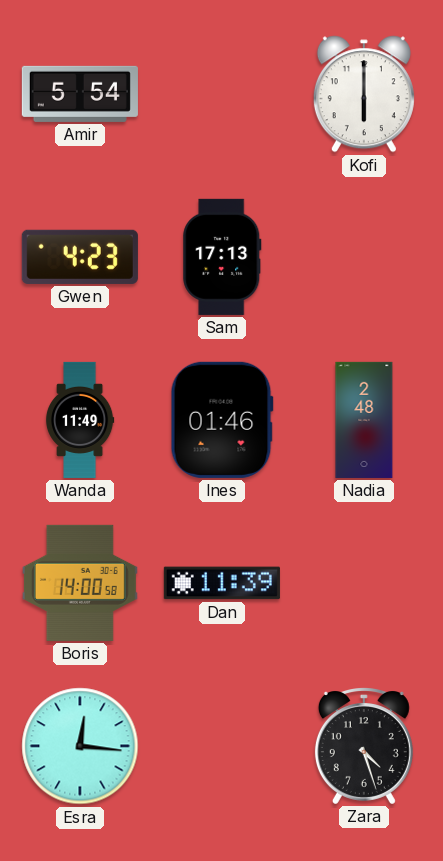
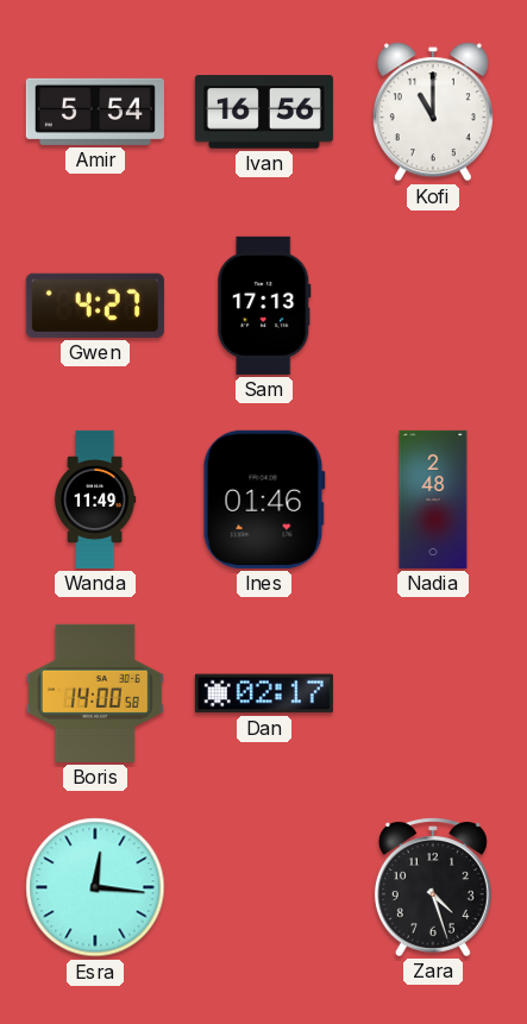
Ivan: none -> 16:56
Kofi: 6:00 -> 11:00
Gwen: 4:23 -> 4:27
Dan: 11:39 -> 02:17
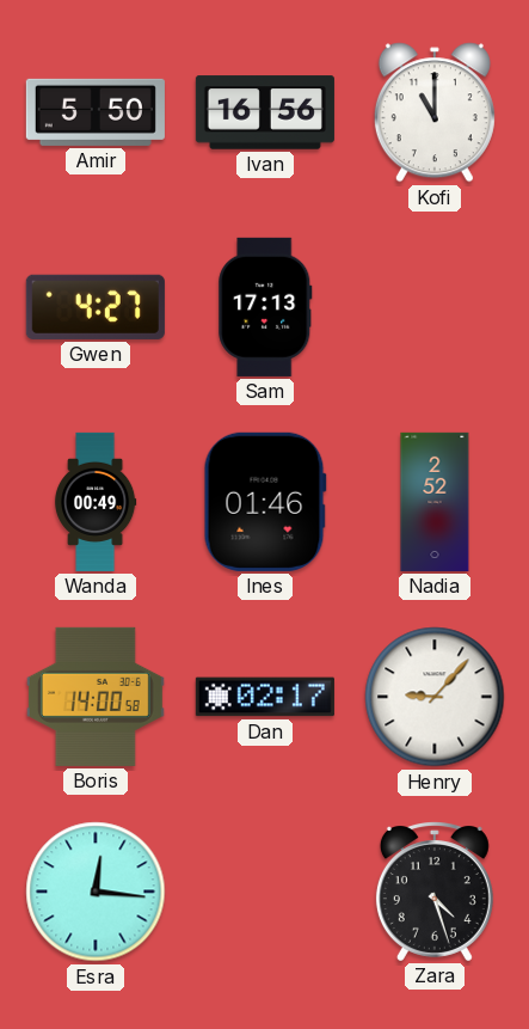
Amir: 5:54 -> 5:50
Wanda: 11:49 -> 00:49
Nadia: 2:48 -> 2:52
Henry: none -> 9:07
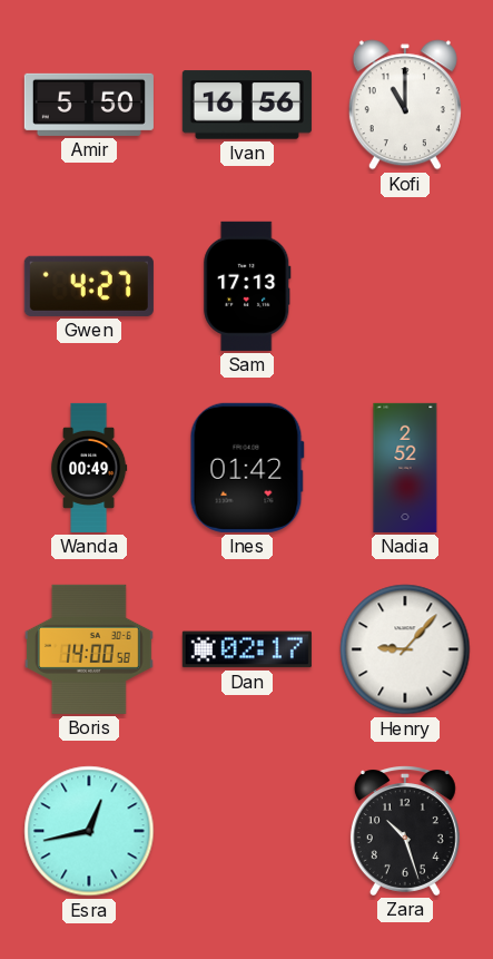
Ines: 01:46 -> 01:42
Esra: 12:16 -> 12:43
Zara: 4:27 -> 10:27
